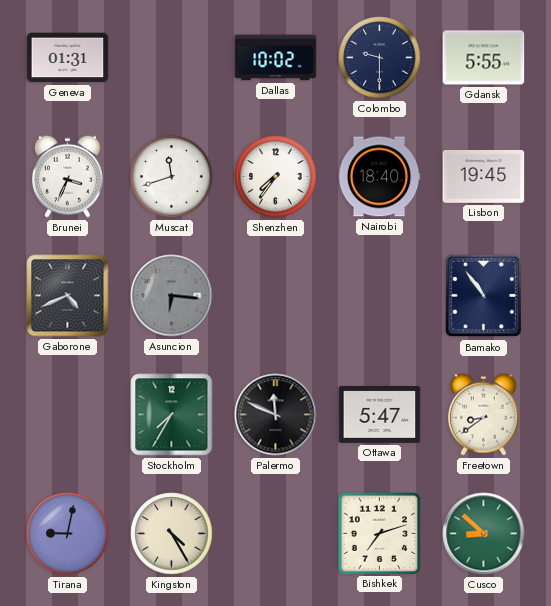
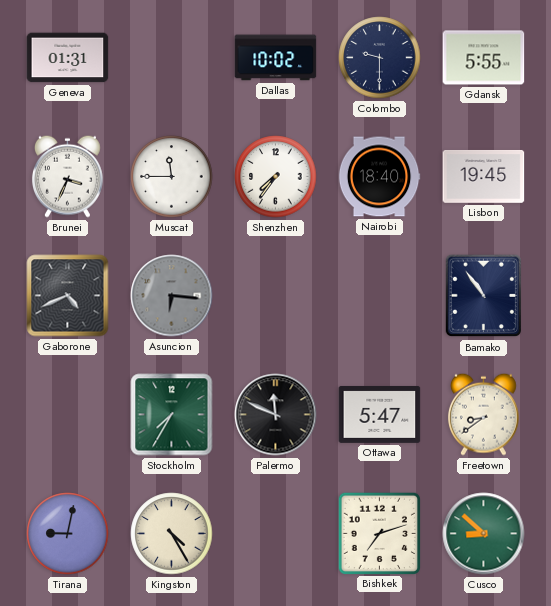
Muscat: 11:42 -> 11:45
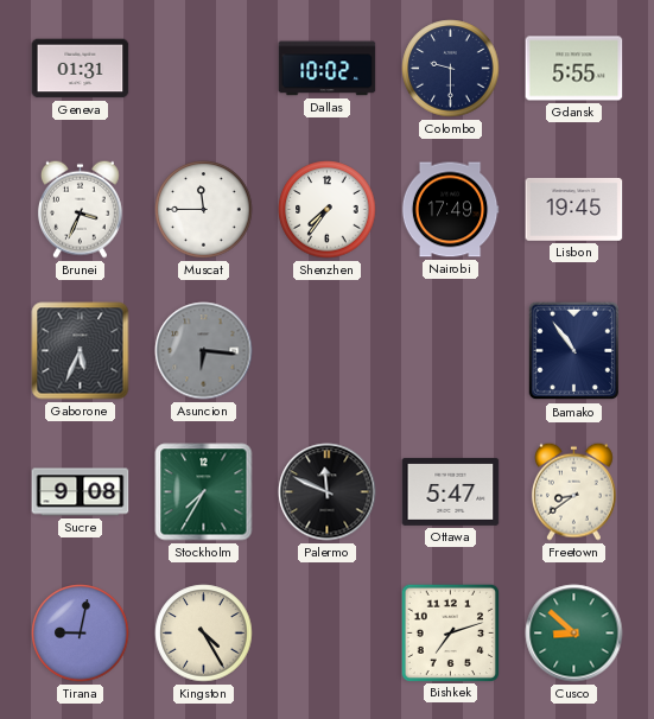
Nairobi: 18:40 -> 17:49
Gaborone: 4:41 -> 5:34
Sucre: none -> 9:08
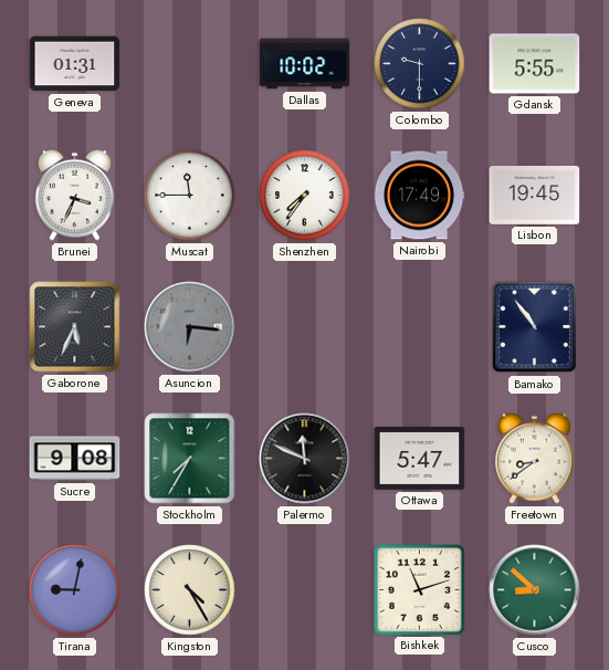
Bishkek: 7:12 -> 11:12
